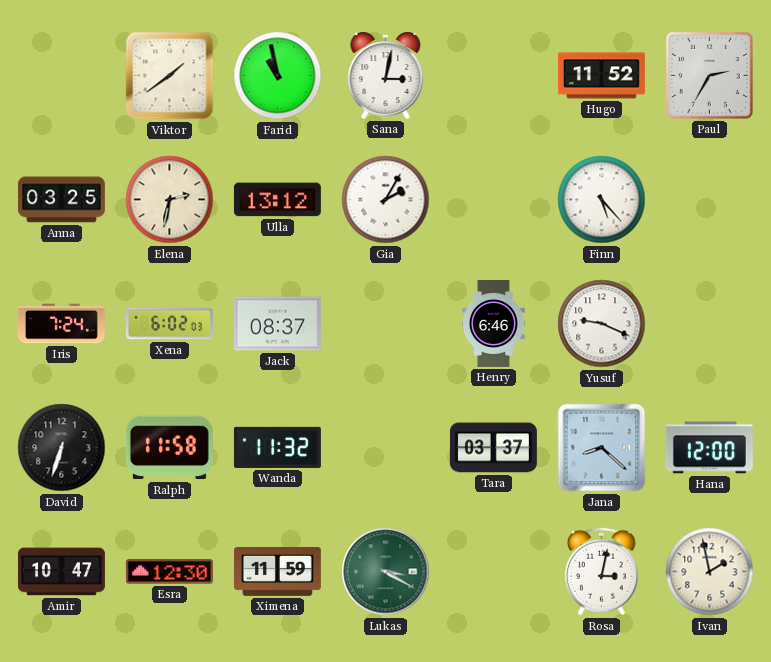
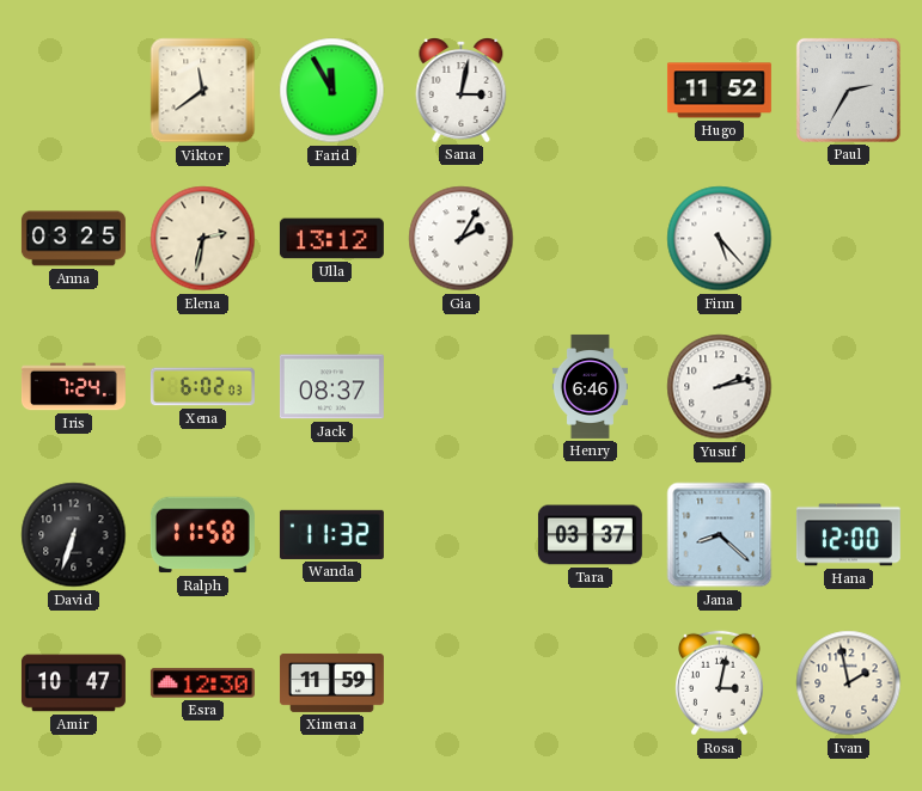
Viktor: 1:39 -> 11:39
Farid: 10:58 -> 11:55
Yusuf: 9:19 -> 2:13
Lukas: 3:20 -> none
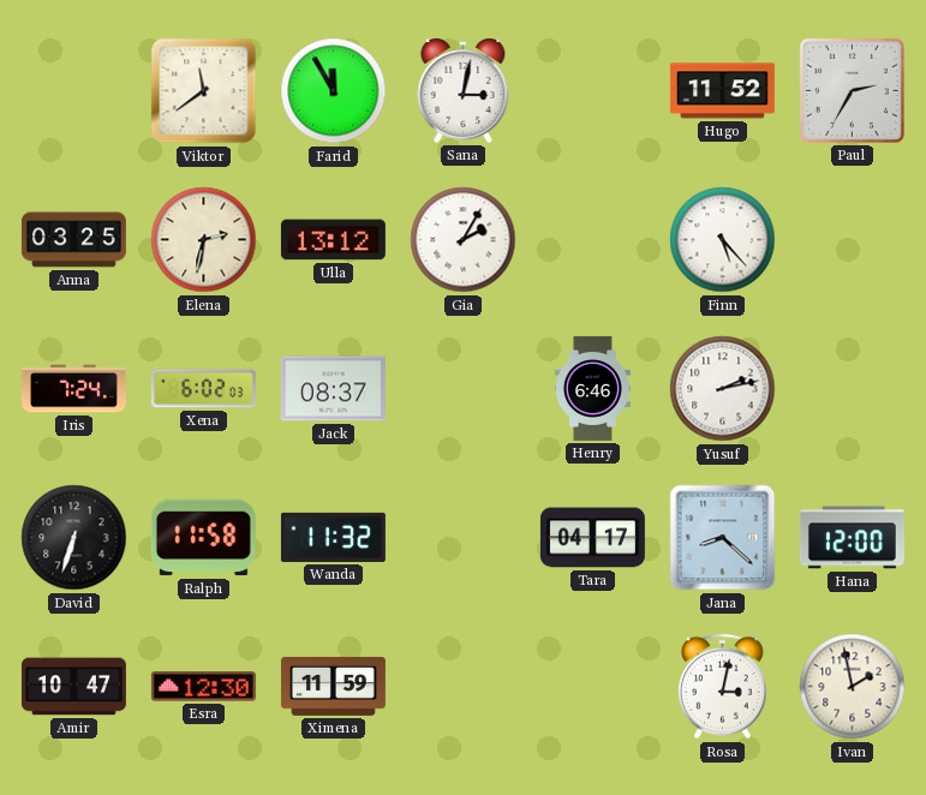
Tara: 03:37 -> 04:17
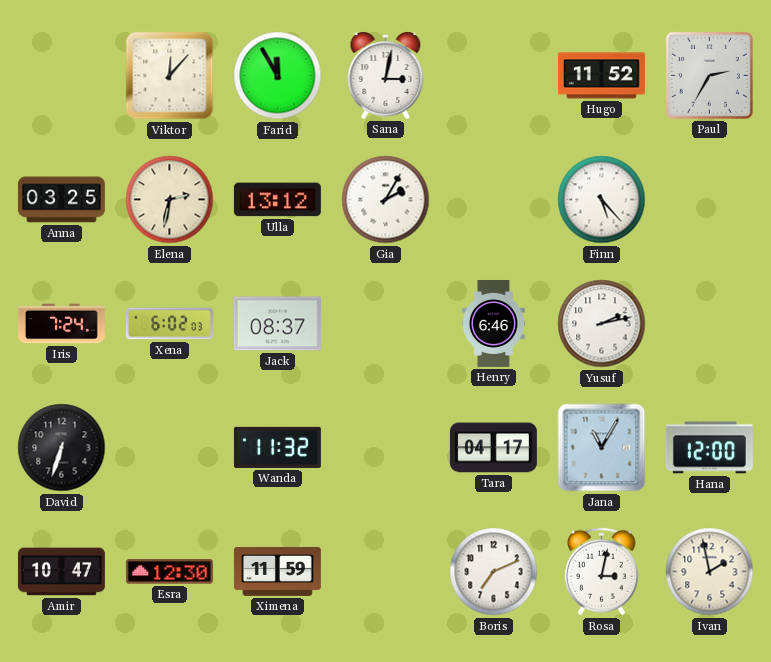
Viktor: 11:39 -> 12:07
Ralph: 11:58 -> none
Jana: 8:22 -> 11:05
Boris: none -> 7:11
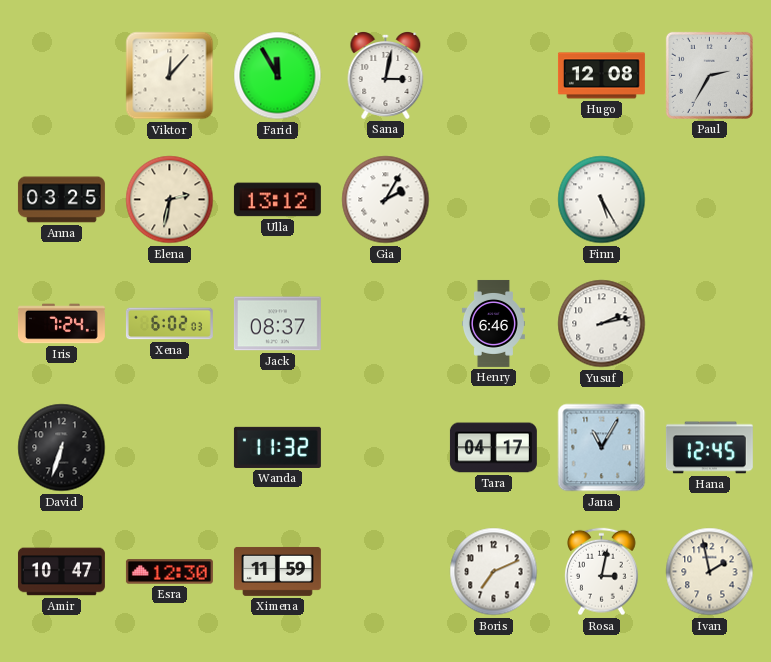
Hugo: 11:52 -> 12:08
Finn: 5:23 -> 5:25
Hana: 12:00 -> 12:45
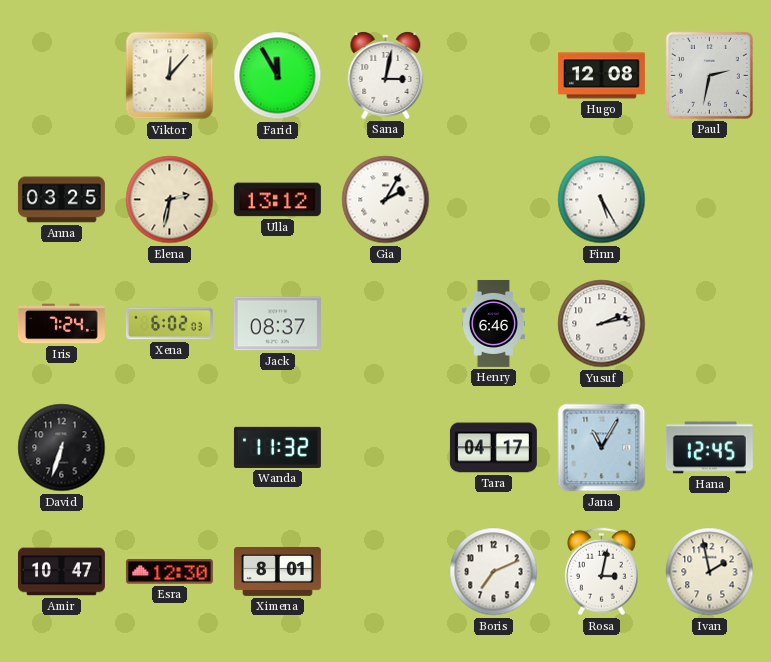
Paul: 2:35 -> 2:32
Ximena: 11:59 -> 8:01
